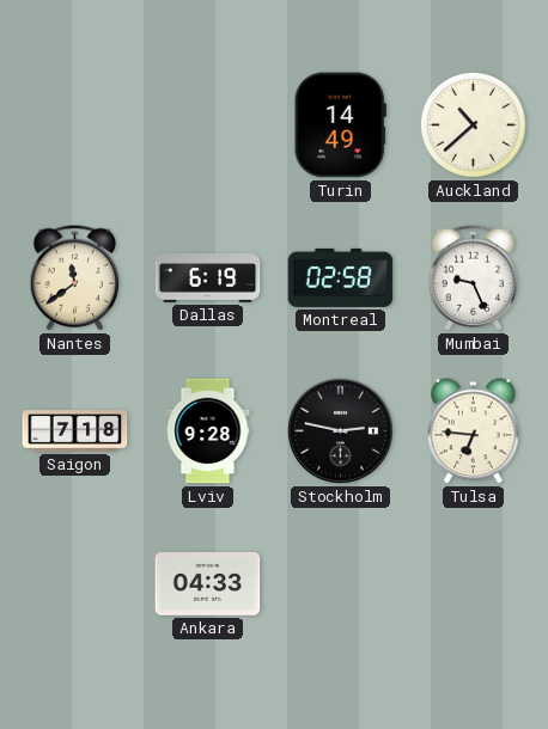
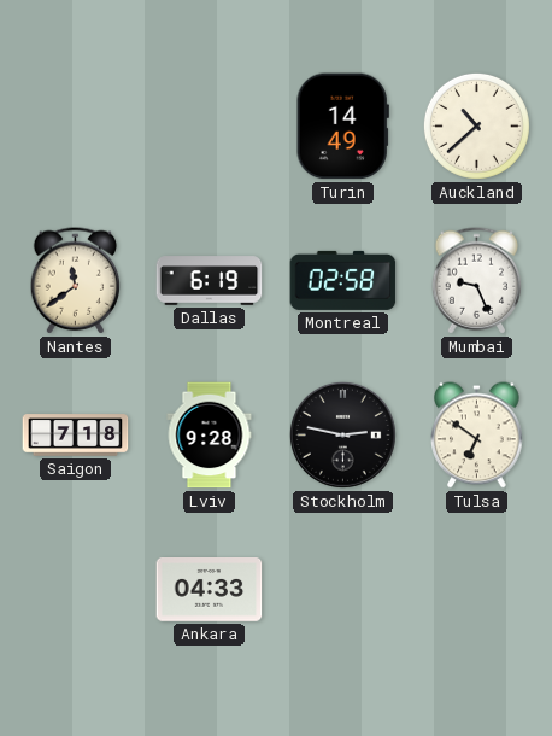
Tulsa: 6:46 -> 6:51
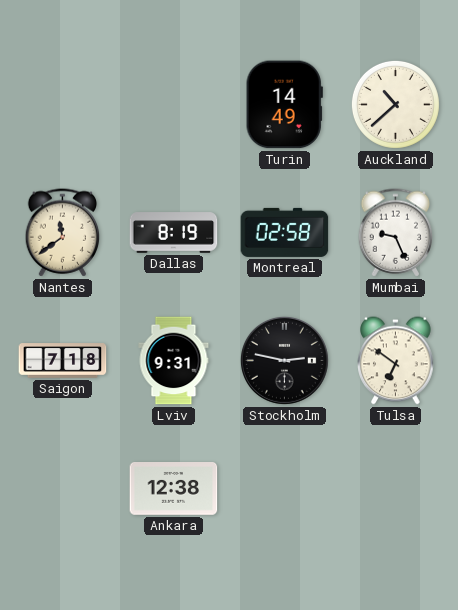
Dallas: 6:19 -> 8:19
Lviv: 9:28 -> 9:31
Ankara: 04:33 -> 12:38
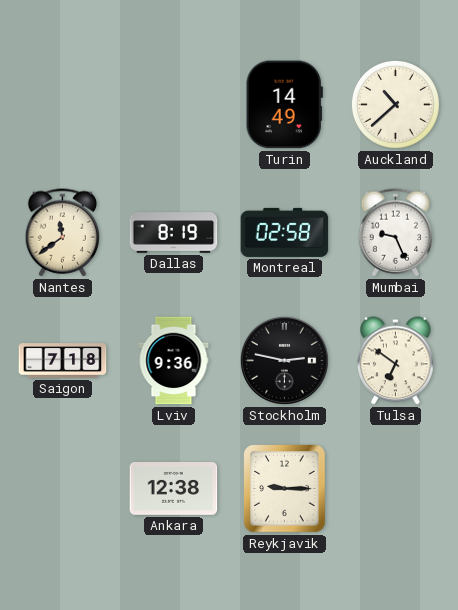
Lviv: 9:31 -> 9:36
Reykjavik: none -> 9:15
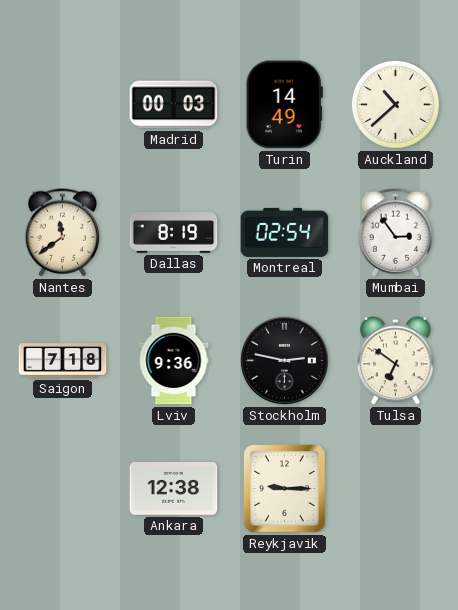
Madrid: none -> 00:03
Montreal: 02:58 -> 02:54
Mumbai: 9:26 -> 2:54
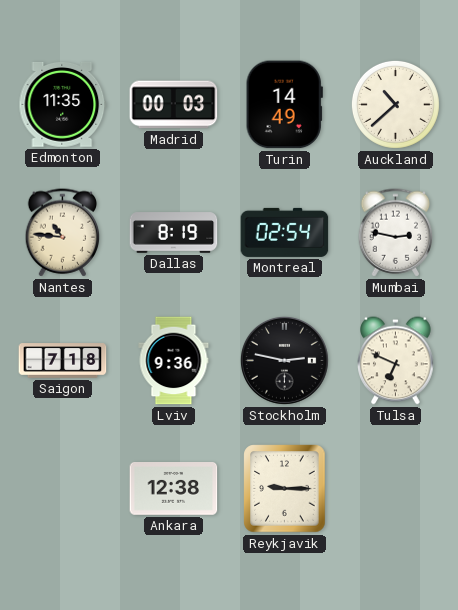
Edmonton: none -> 11:35
Nantes: 11:39 -> 10:46
Mumbai: 2:54 -> 2:47
Tulsa: 6:51 -> 6:49
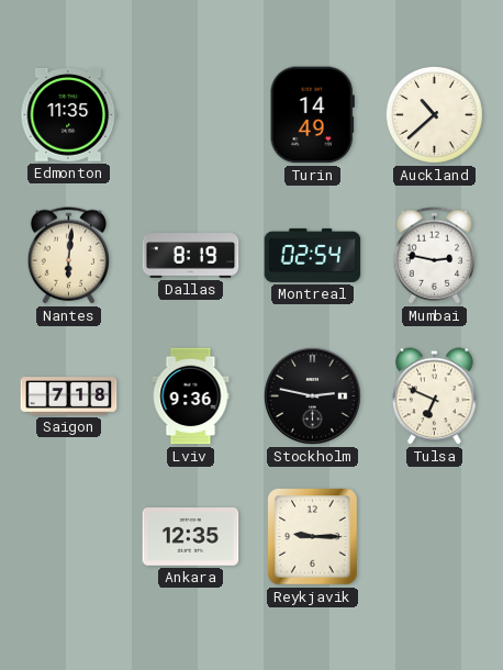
Madrid: 00:03 -> none
Nantes: 10:46 -> 6:01
Ankara: 12:38 -> 12:35
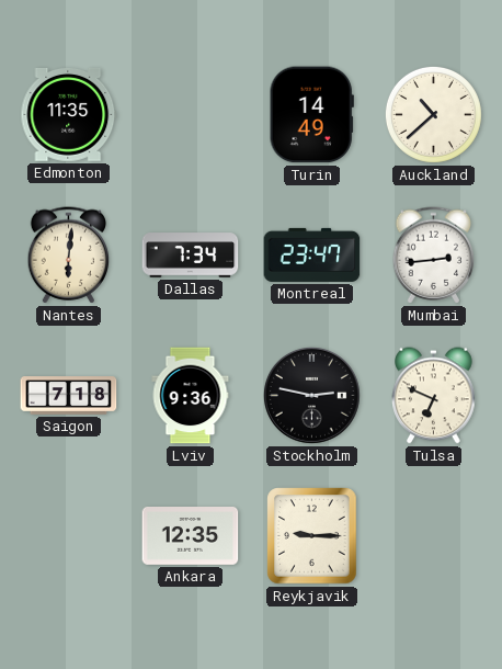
Dallas: 8:19 -> 7:34
Montreal: 02:54 -> 23:47
Mumbai: 2:47 -> 2:44
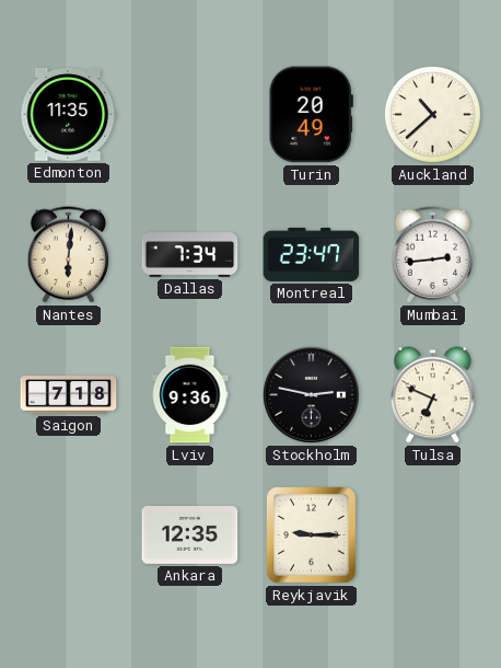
Turin: 14:49 -> 20:49
